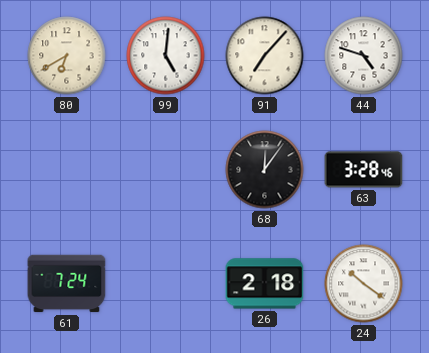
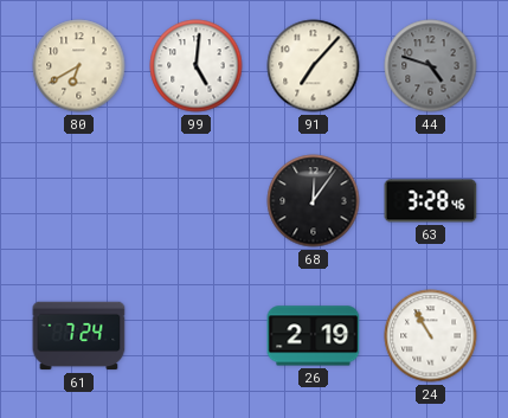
44 dial: white -> grey
26: 2:18 -> 2:19
24: 10:21 -> 10:55
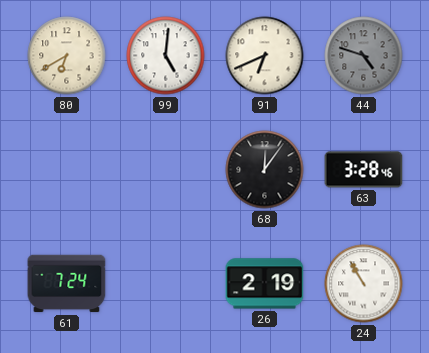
91: 7:07 -> 6:41
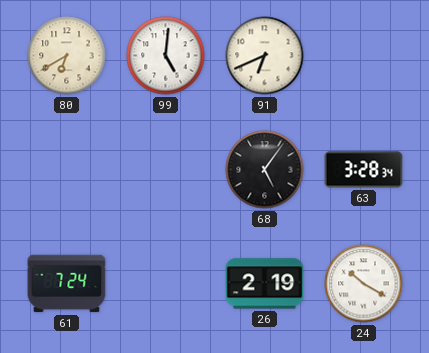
44: 4:48 -> none
68: 12:06 -> 5:06
63: 3:28:46 -> 3:28:34
24: 10:55 -> 10:20
